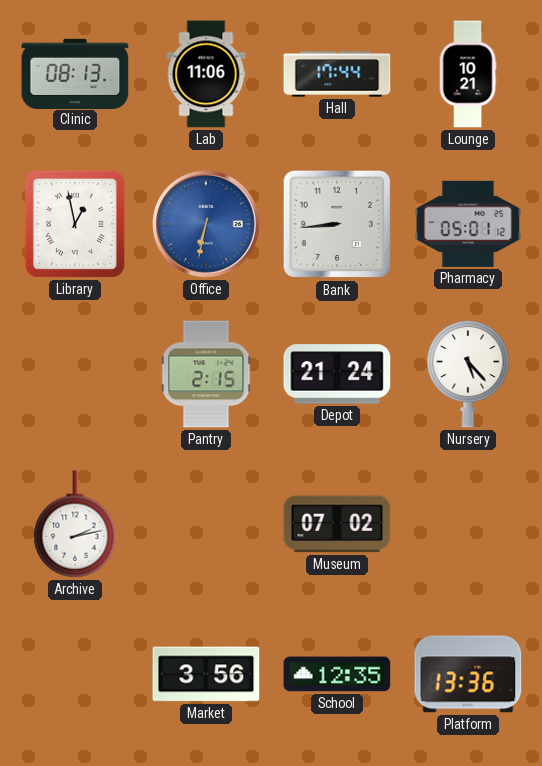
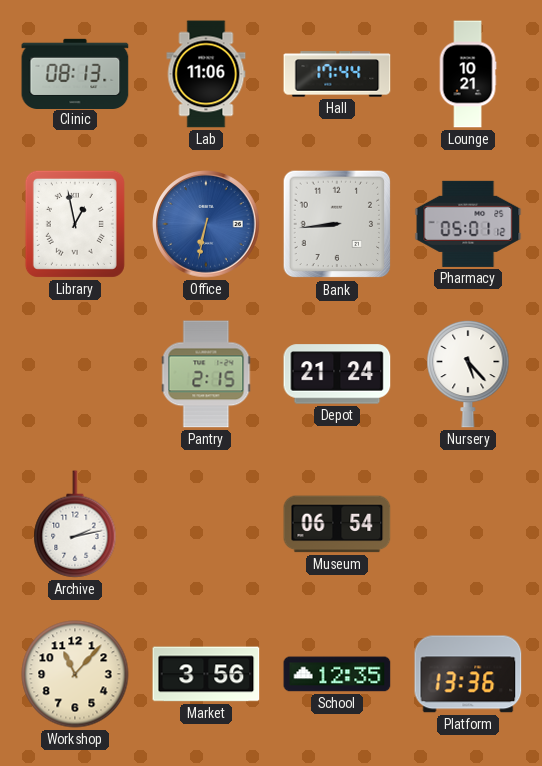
Museum: 07:02 -> 06:54
Workshop: none -> 11:07
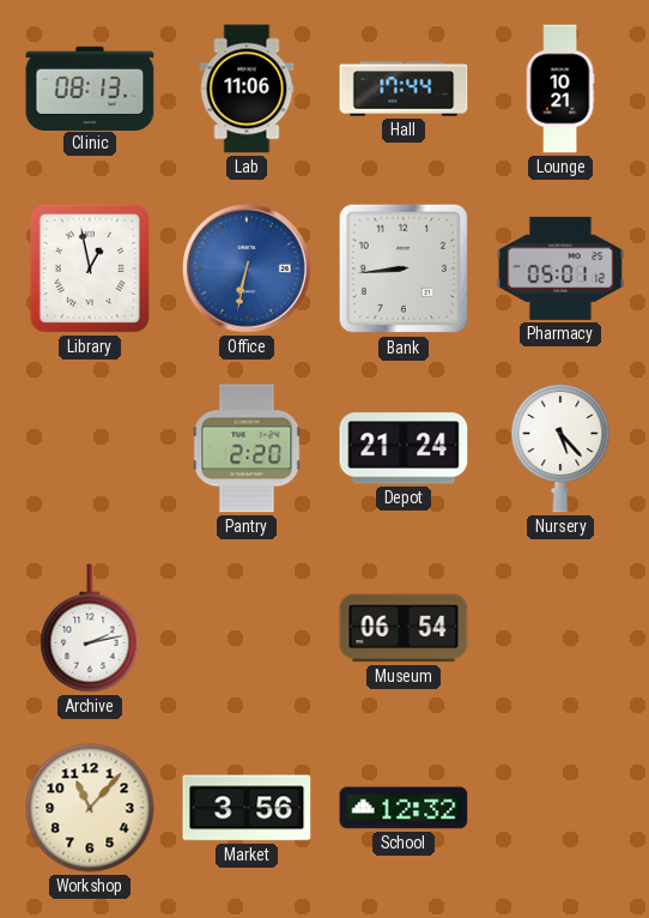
Pantry: 2:15 -> 2:20
School: 12:35 -> 12:32
Platform: 13:36 -> none
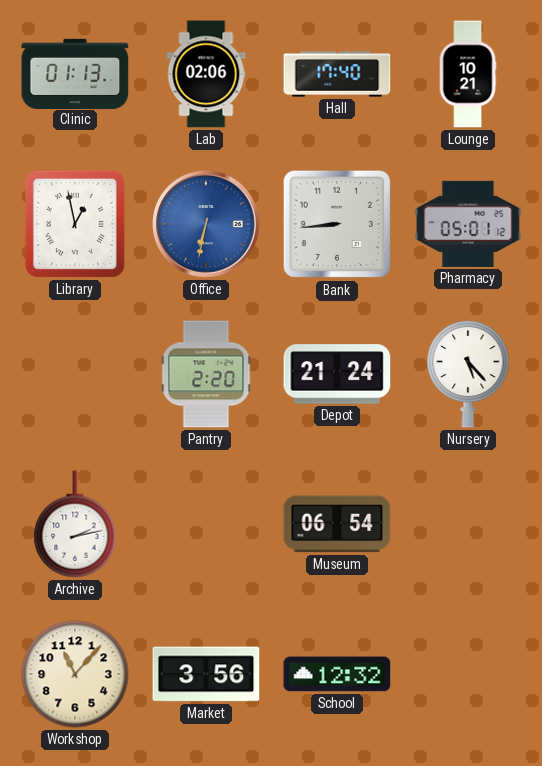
Clinic: 08:13 -> 01:13
Lab: 11:06 -> 02:06
Hall: 17:44 -> 17:40
